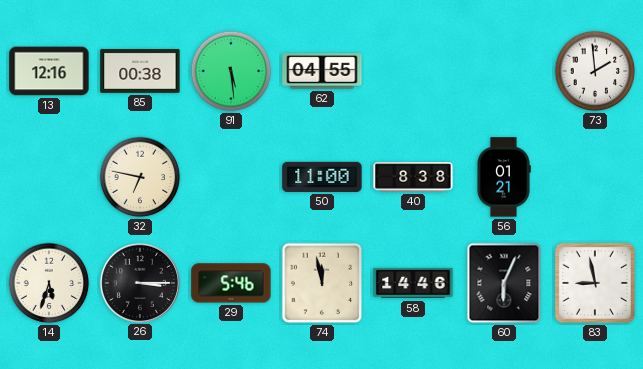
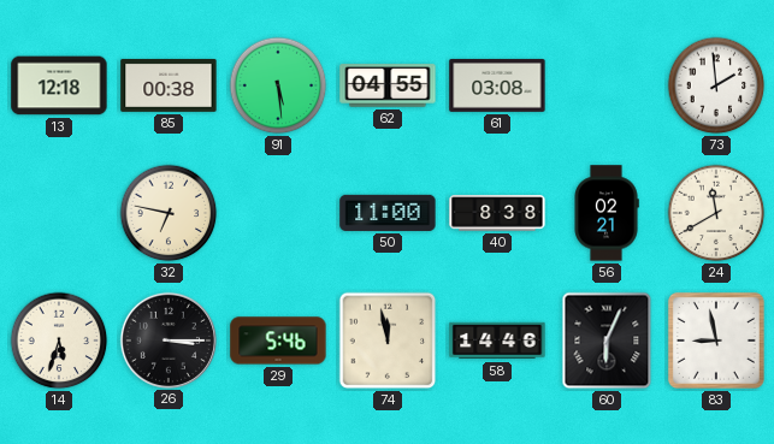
13: 12:16 -> 12:18
61: none -> 03:08
56: 01:21 -> 02:21
24: none -> 11:40
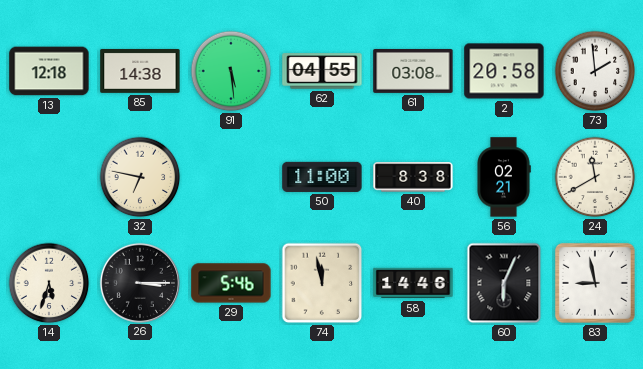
85: 00:38 -> 14:38
2: none -> 20:58
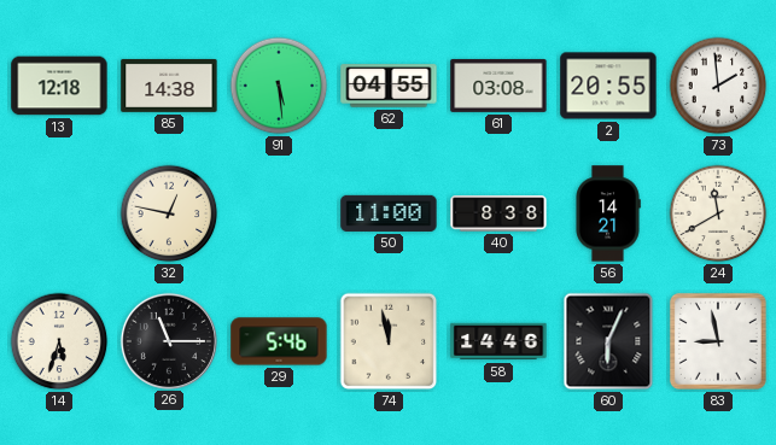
2: 20:58 -> 20:55
32: 6:47 -> 12:47
56: 02:21 -> 14:21
26: 3:15 -> 11:15
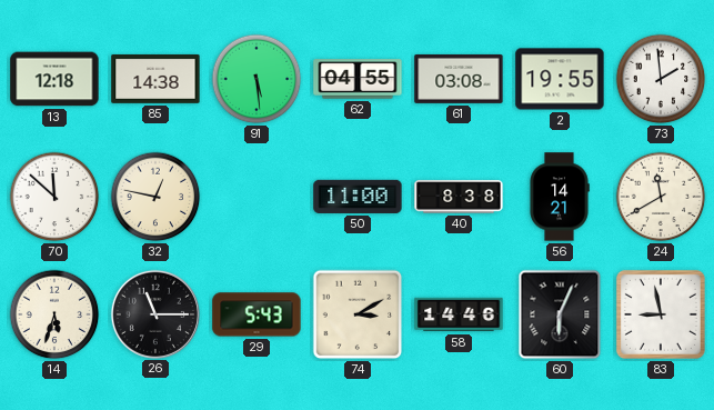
2: 20:55 -> 19:55
70: none -> 11:52
29: 5:46 -> 5:43
74: 11:58 -> 3:10
